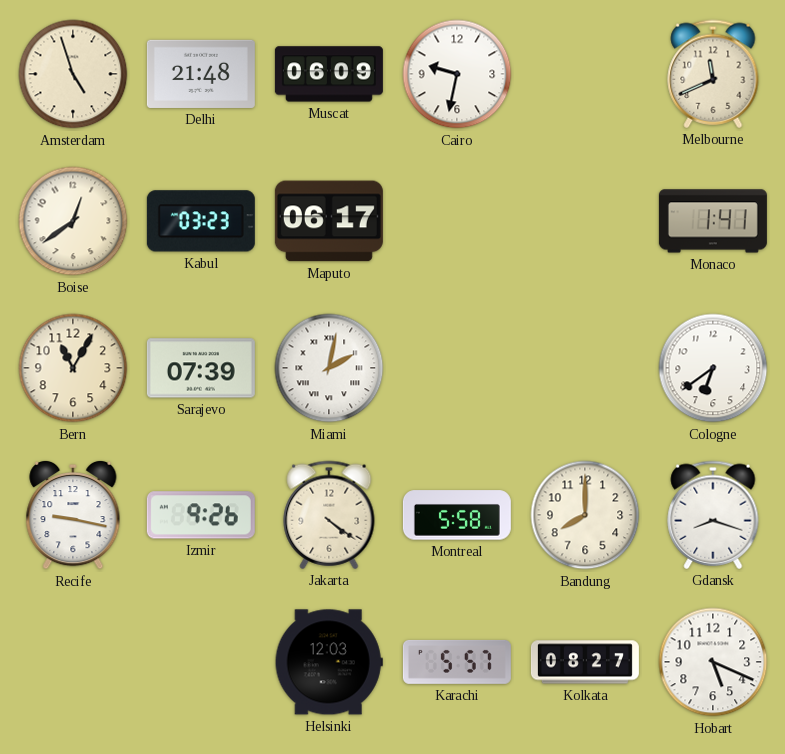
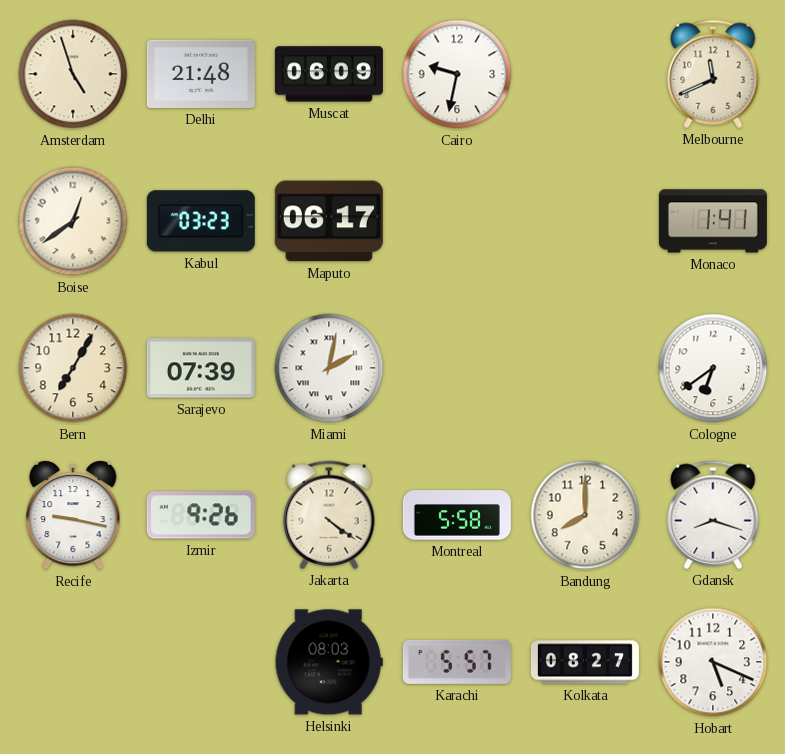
Bern: 11:05 -> 7:05
Helsinki: 12:03 -> 08:03
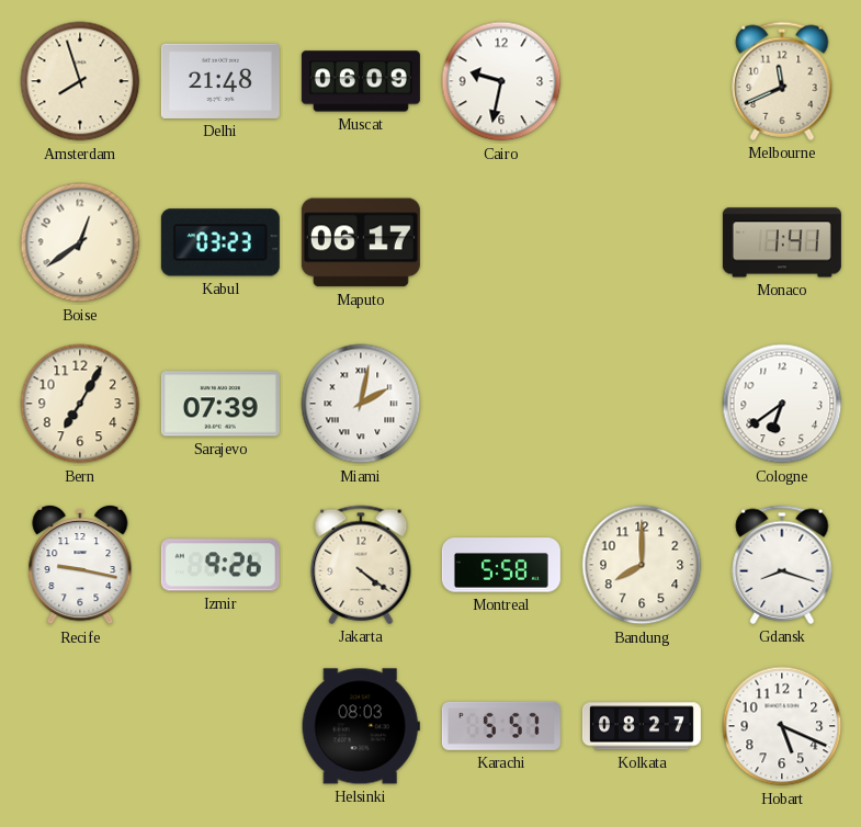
Amsterdam: 4:57 -> 7:57
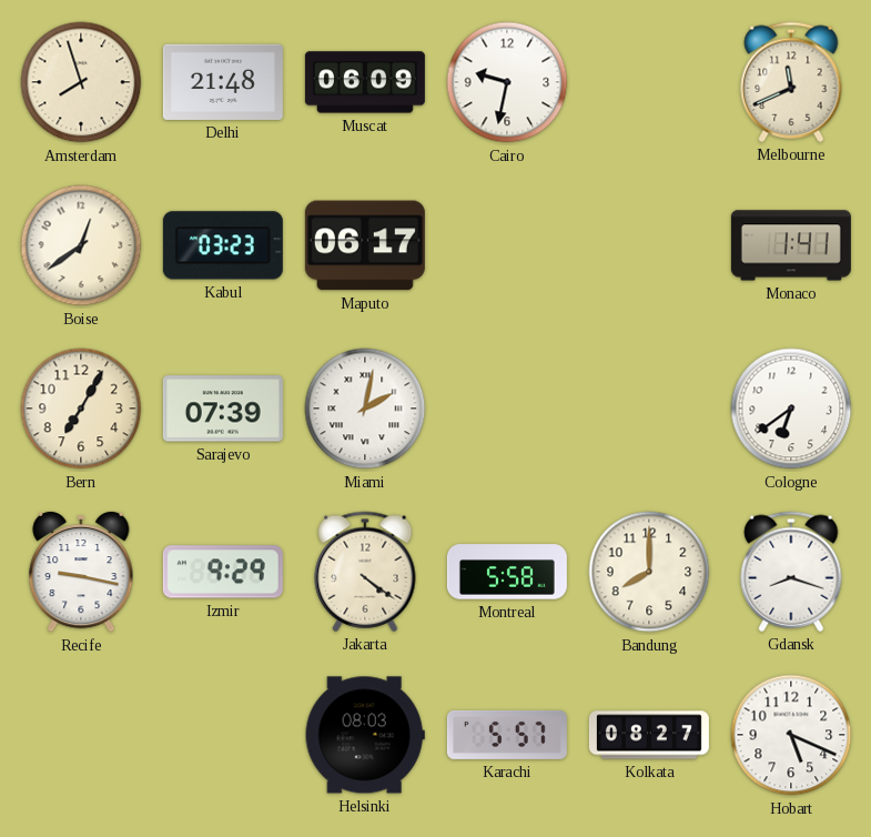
Izmir: 9:26 -> 9:29
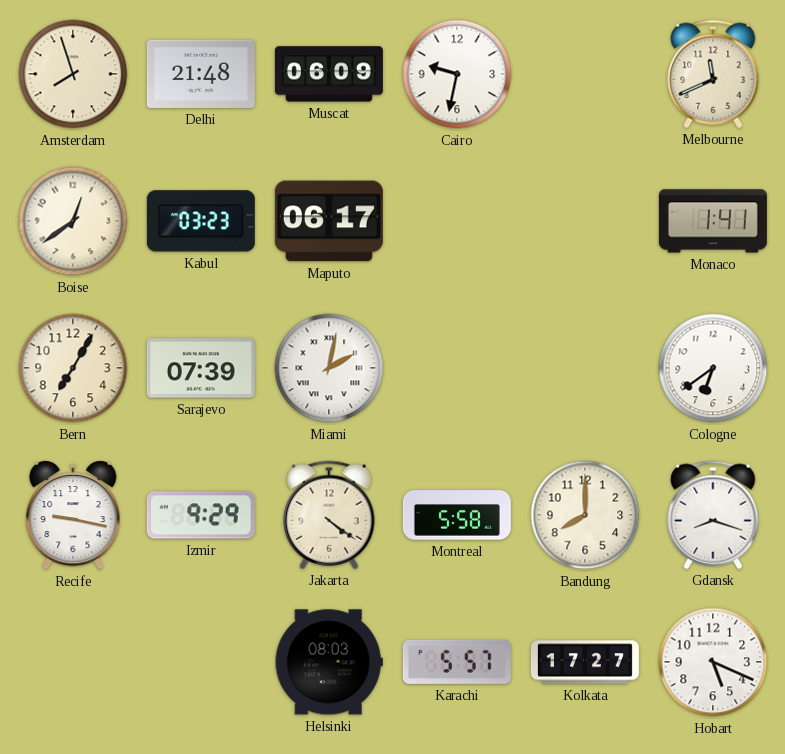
Kolkata: 08:27 -> 17:27
